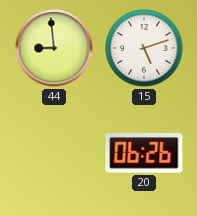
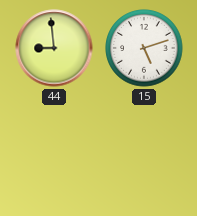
20: 06:26 -> none
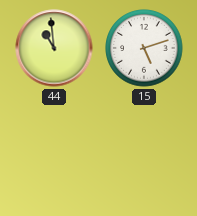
44: 8:59 -> 10:59
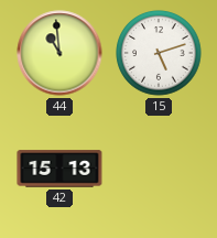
42: none -> 15:13
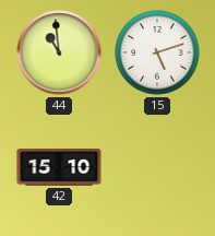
42: 15:13 -> 15:10
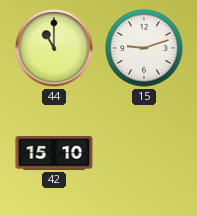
44: 10:59 -> 11:00
15: 5:12 -> 9:12
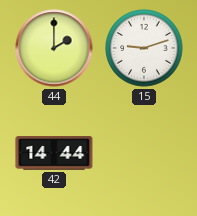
44: 11:00 -> 2:00
42: 15:10 -> 14:44
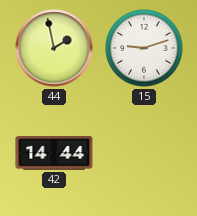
44: 2:00 -> 1:58
